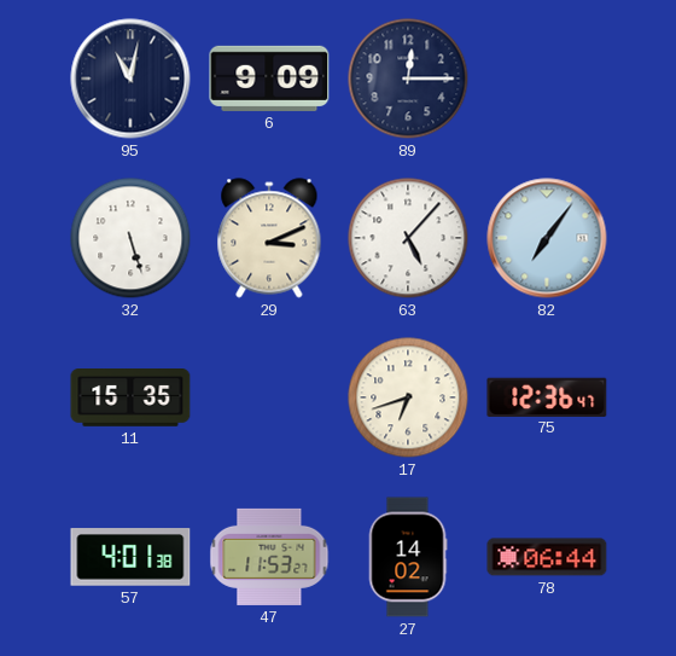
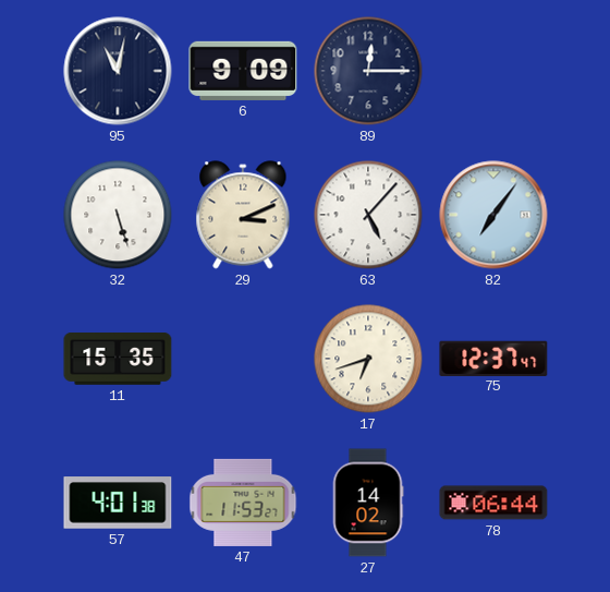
75: 12:36 -> 12:37
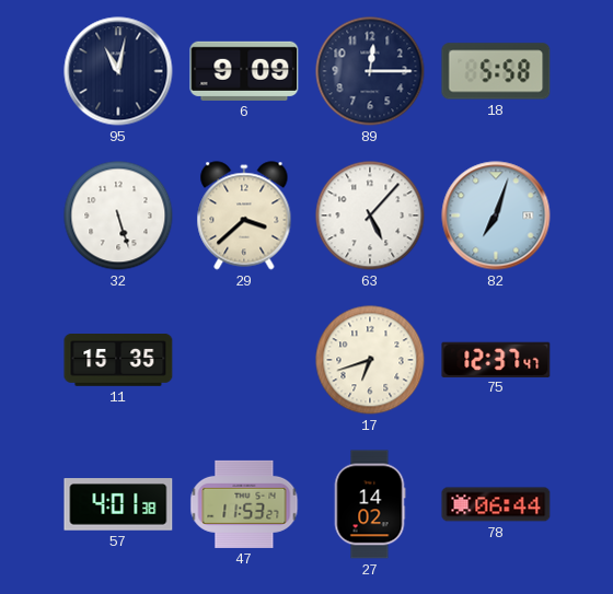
18: none -> 5:58
29: 3:11 -> 3:38
82: 7:06 -> 7:03
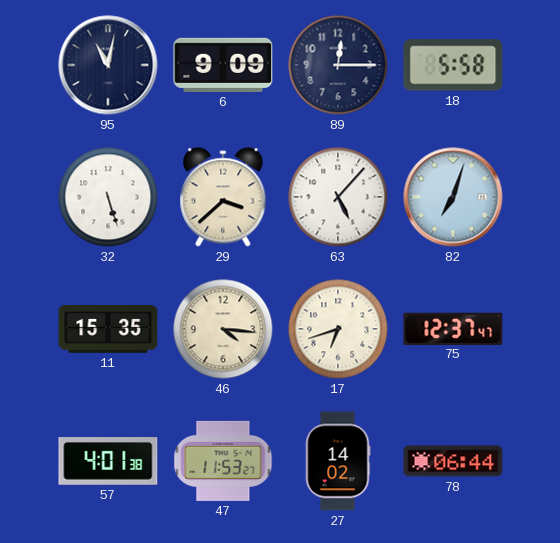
46: none -> 4:16
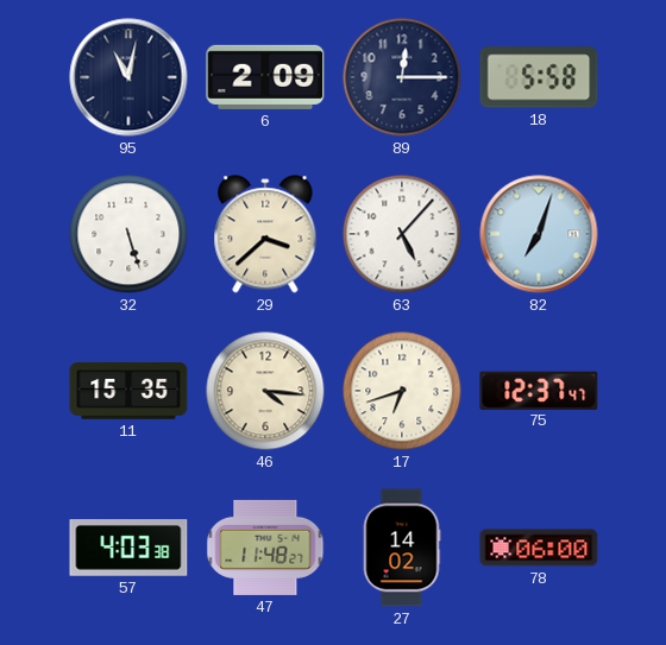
6: 9:09 -> 2:09
57: 4:01 -> 4:03
47: 11:53 -> 11:48
78: 06:44 -> 06:00
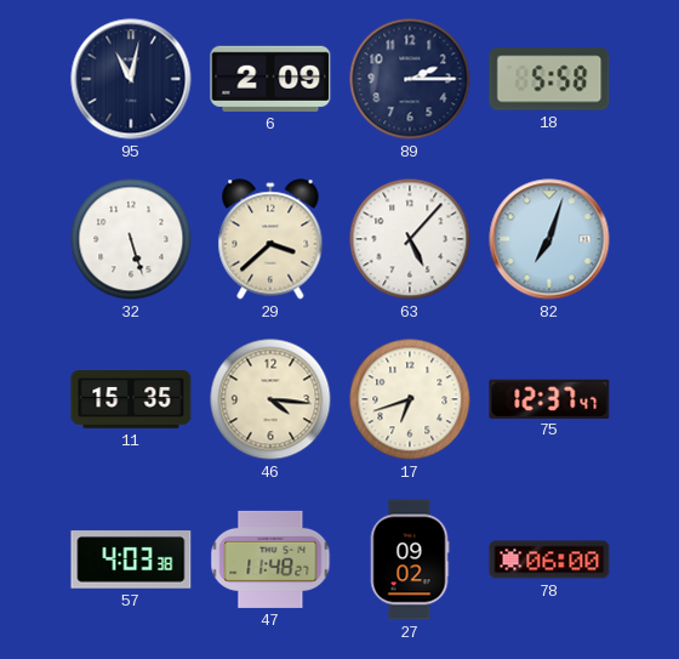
89: 12:15 -> 2:15
27: 14:02 -> 09:02
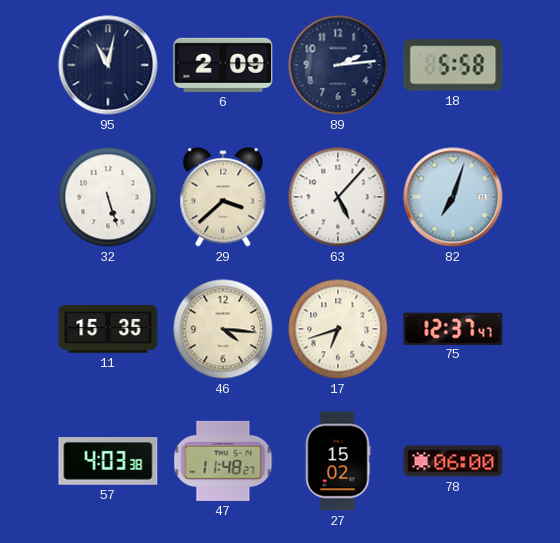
89: 2:15 -> 2:14
27: 09:02 -> 15:02
